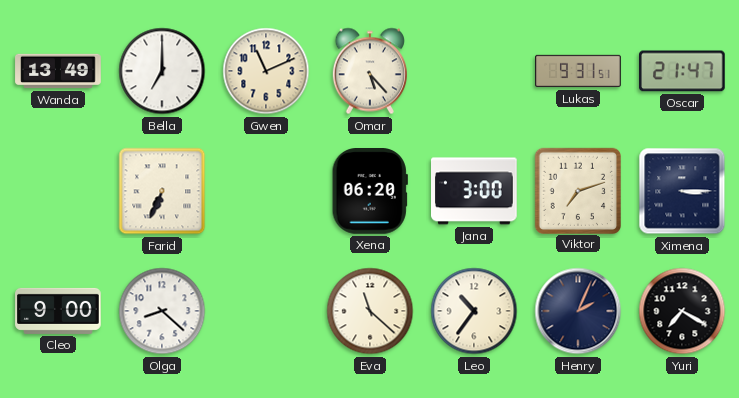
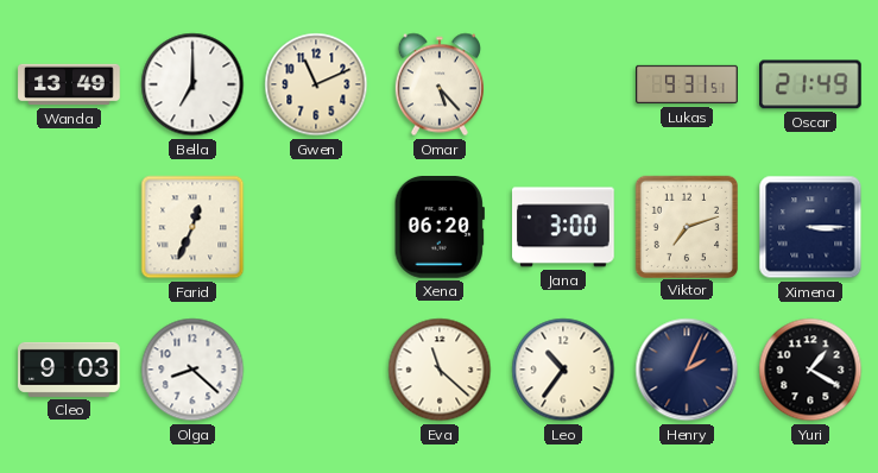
Oscar: 21:47 -> 21:49
Farid: 6:34 -> 12:34
Cleo: 9:00 -> 9:03
Yuri: 7:20 -> 1:20
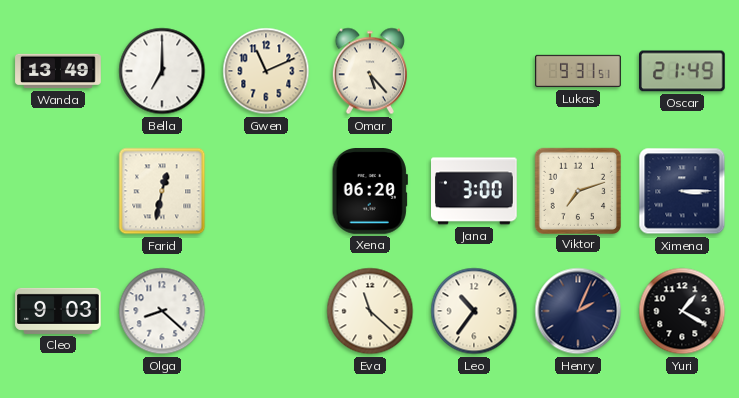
Farid: 12:34 -> 12:32
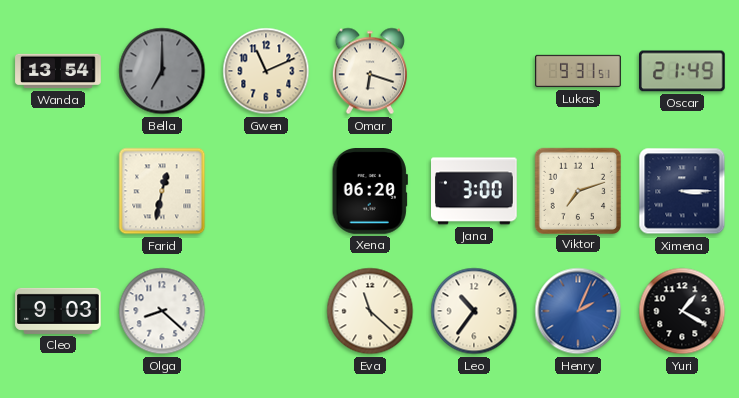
Wanda: 13:49 -> 13:54
Bella dial: white -> grey
Omar: 5:23 -> 6:18
Henry dial: navy -> blue
